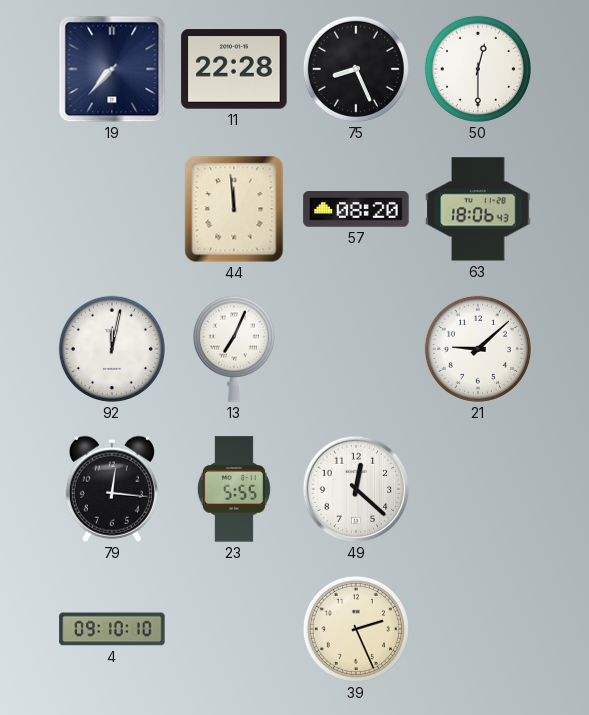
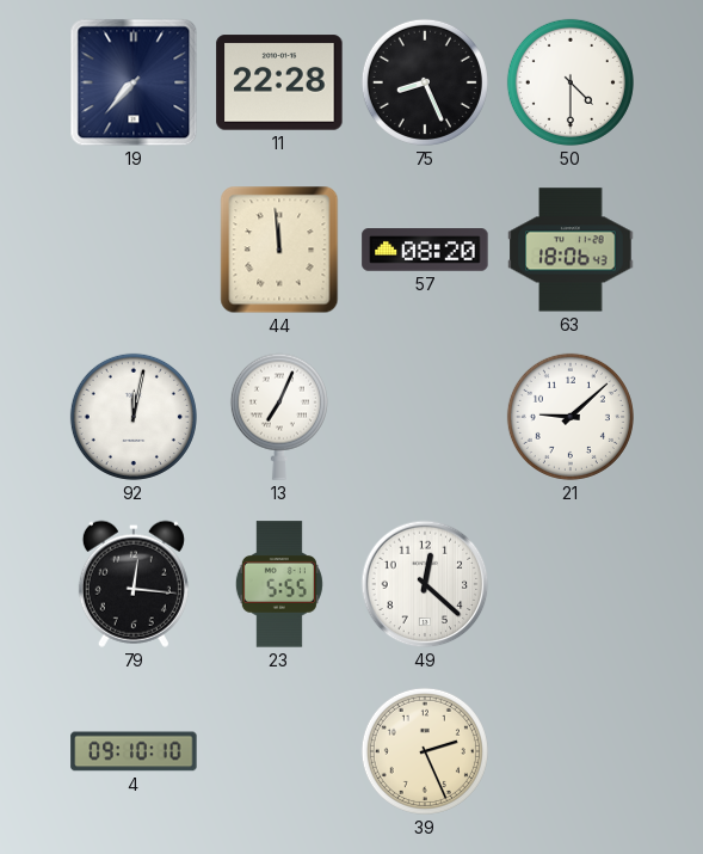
50: 12:30 -> 4:30
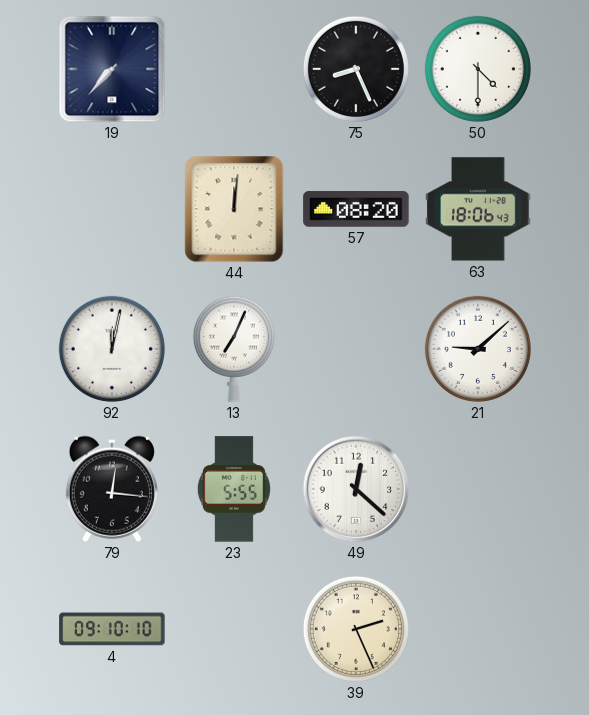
11: 22:28 -> none
44: 11:59 -> 12:01
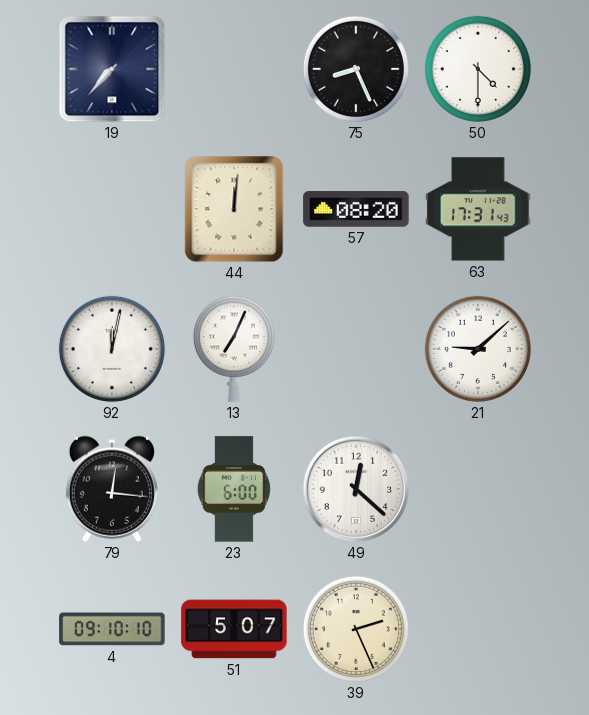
63: 18:06 -> 17:31
23: 5:55 -> 6:00
51: none -> 5:07
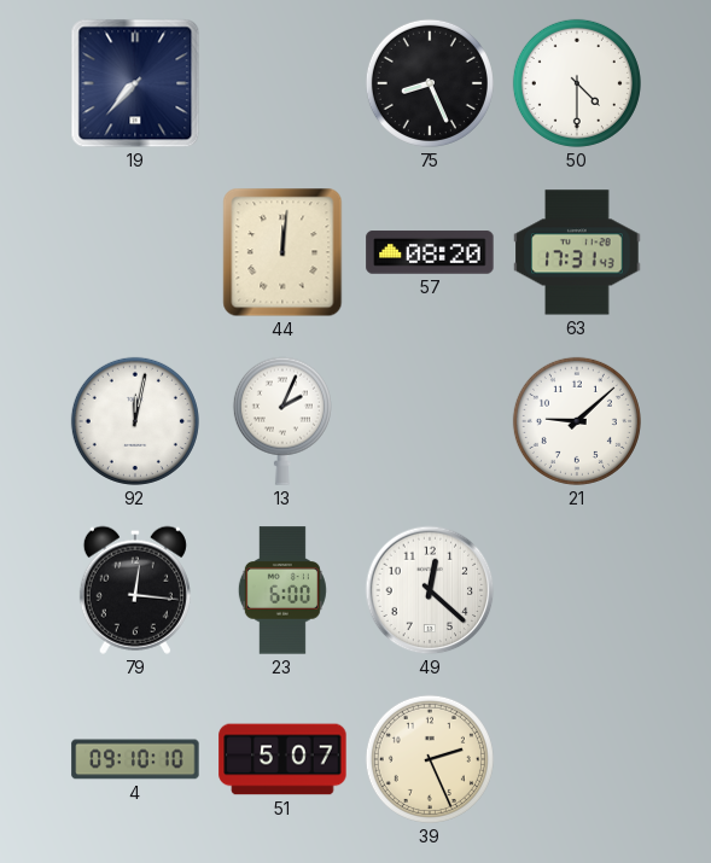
13: 7:04 -> 2:04
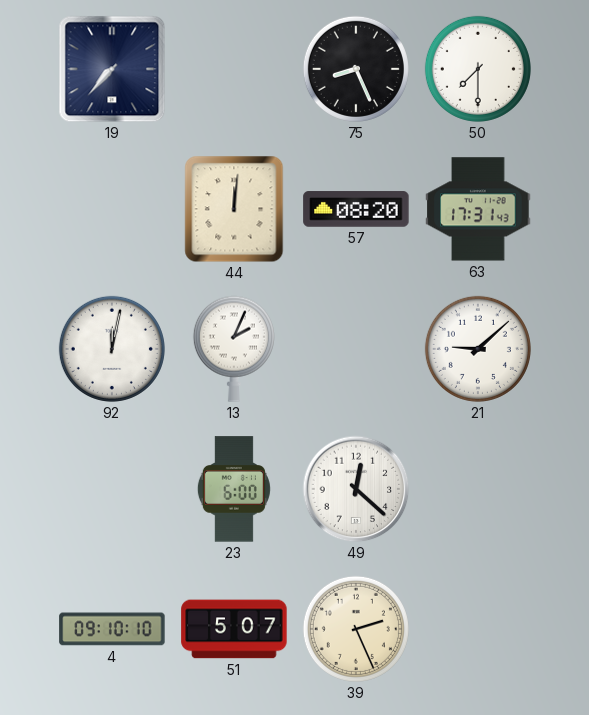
50: 4:30 -> 7:30
79: 12:16 -> none
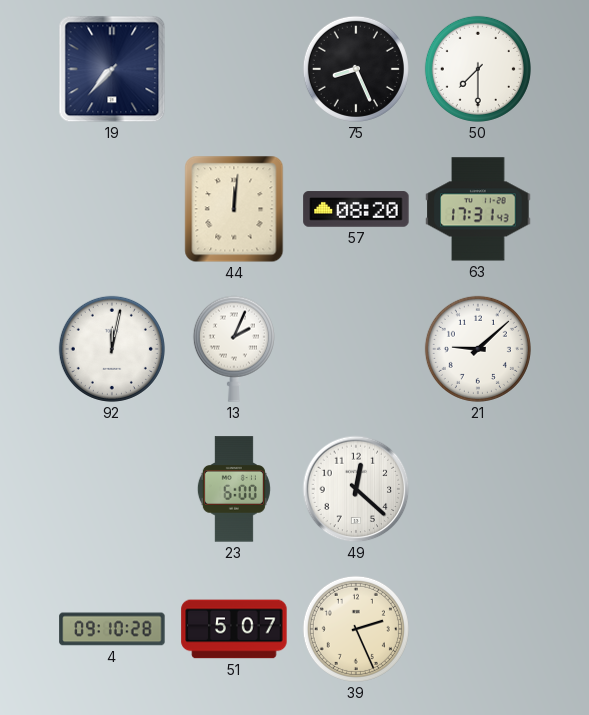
4: 09:10:10 -> 09:10:28
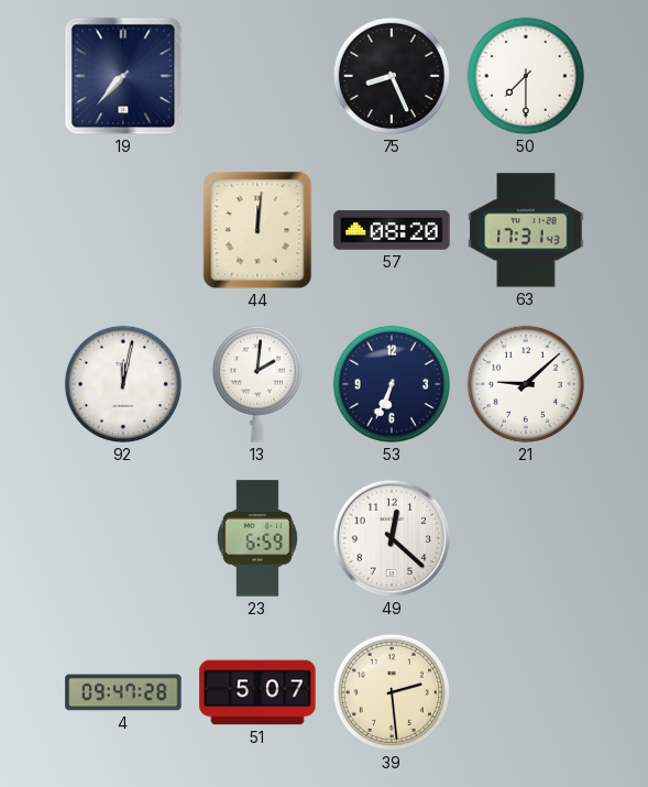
13: 2:04 -> 2:01
53: none -> 6:34
23: 6:00 -> 6:59
4: 09:10 -> 09:47
39: 2:26 -> 2:29
